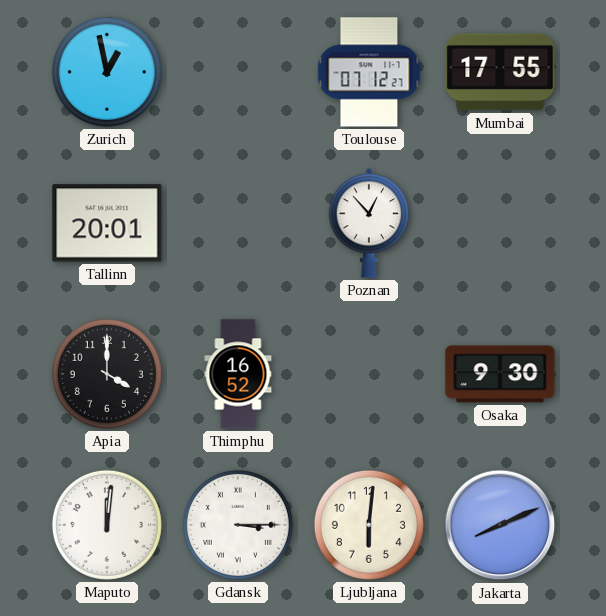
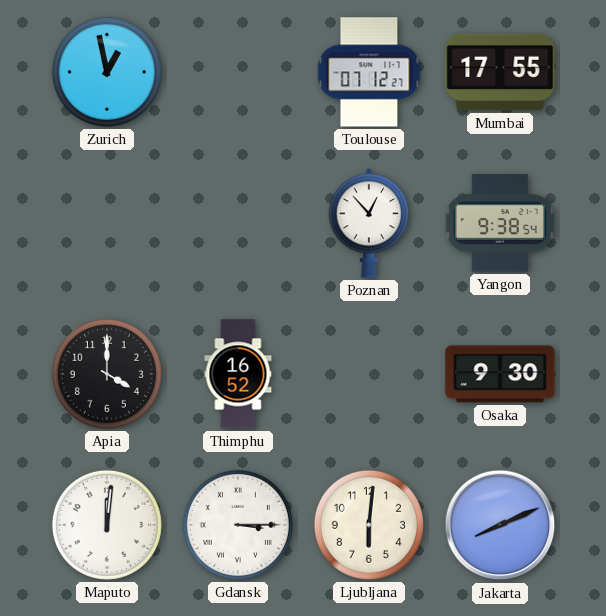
Tallinn: 20:01 -> none
Yangon: none -> 9:38
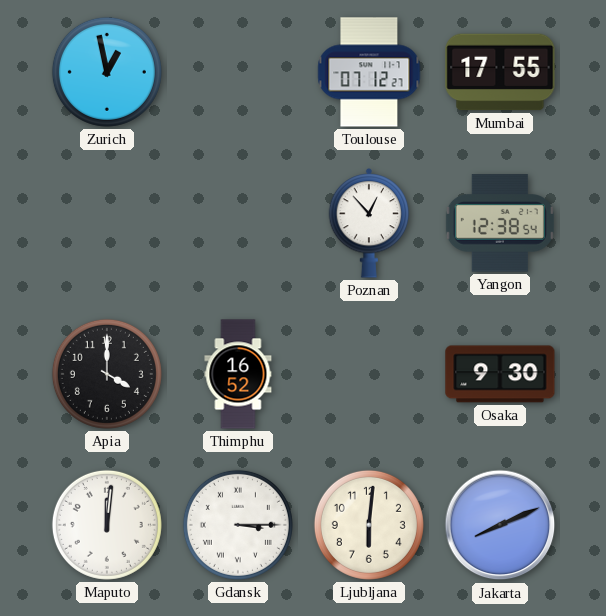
Yangon: 9:38 -> 12:38
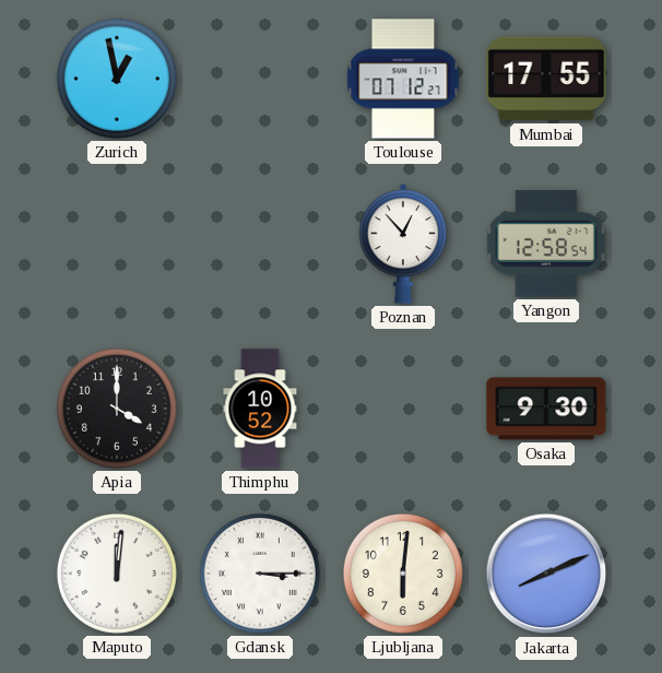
Yangon: 12:38 -> 12:58
Thimphu: 16:52 -> 10:52
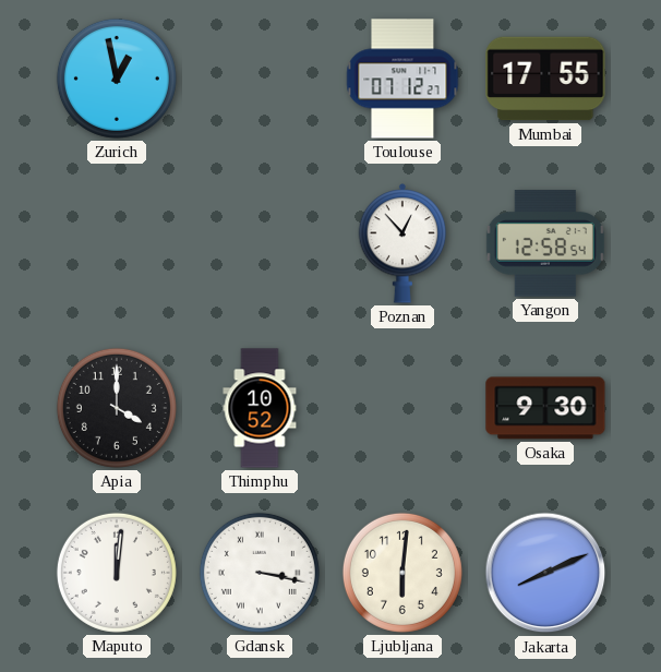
Gdansk: 3:15 -> 3:17
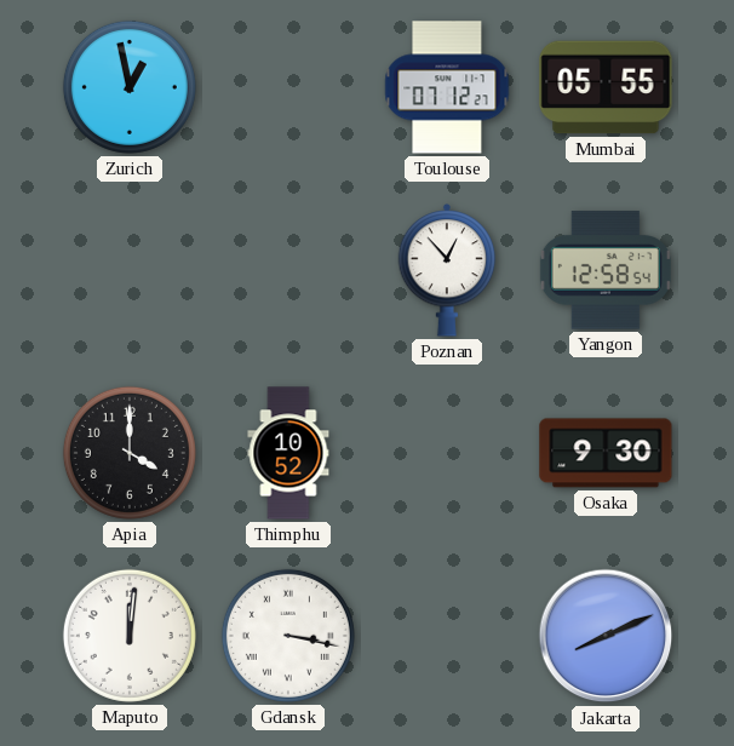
Mumbai: 17:55 -> 05:55
Ljubljana: 6:01 -> none
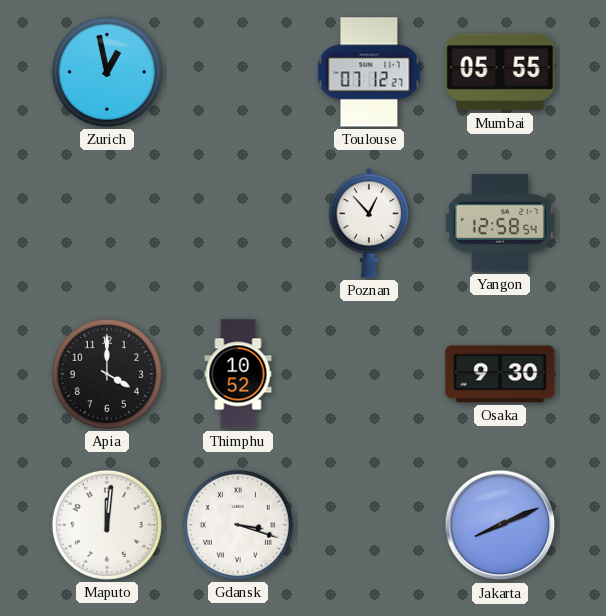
Gdansk: 3:17 -> 3:18
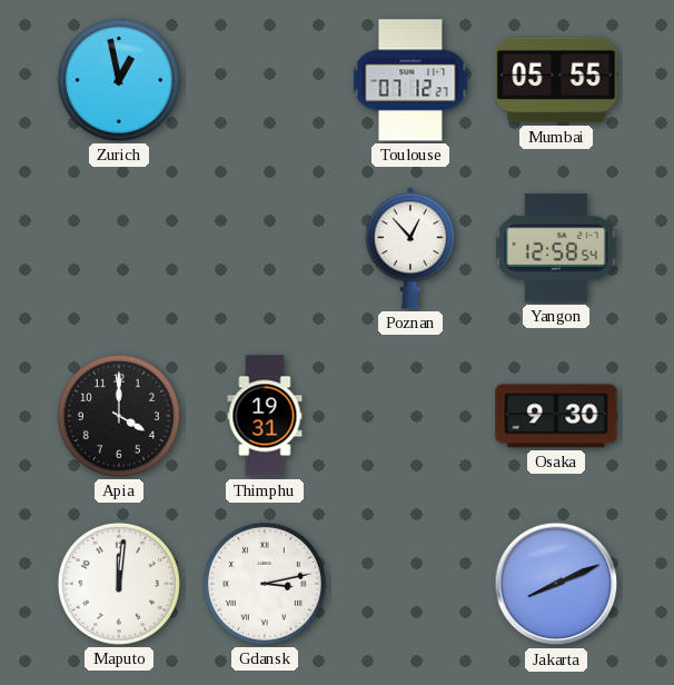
Thimphu: 10:52 -> 19:31
Gdansk: 3:18 -> 3:13
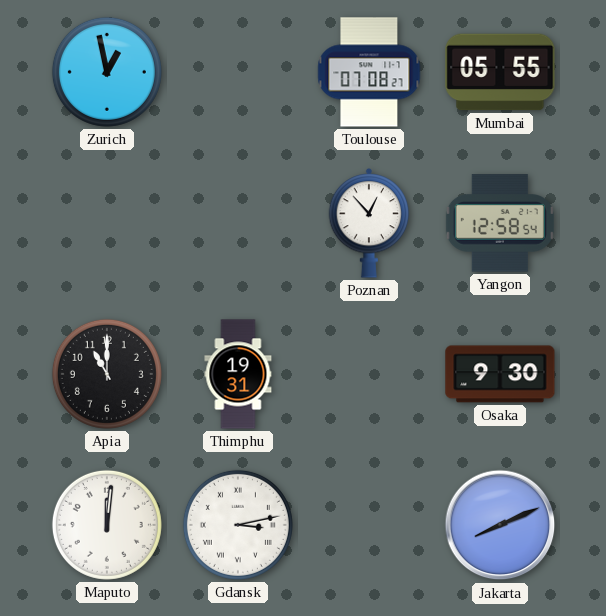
Toulouse: 07:12 -> 07:08
Apia: 4:00 -> 11:00
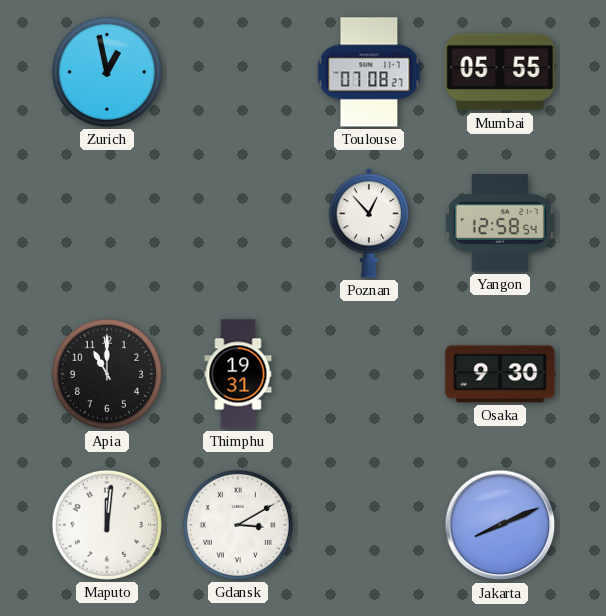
Gdansk: 3:13 -> 3:10
